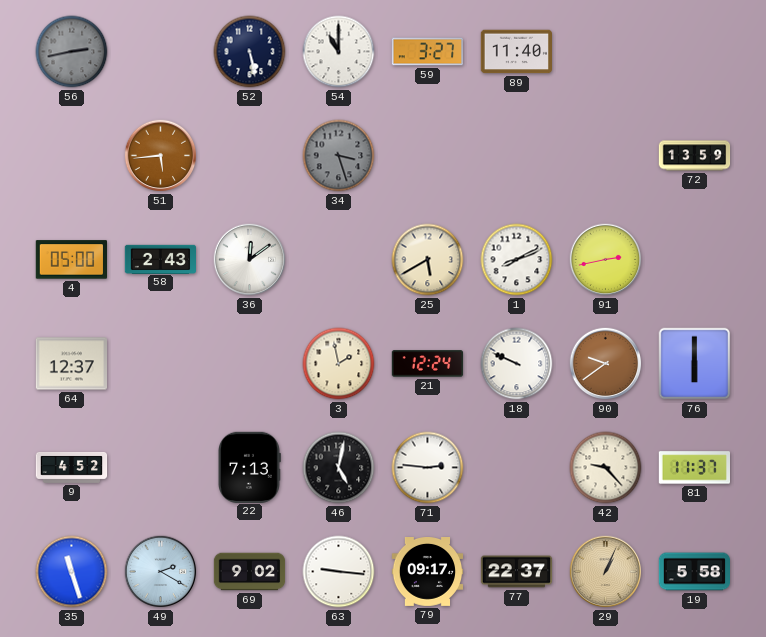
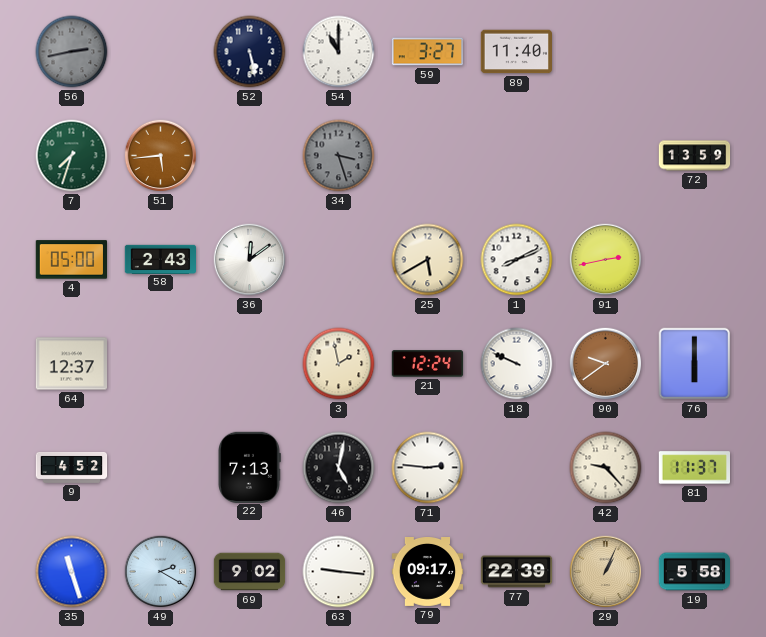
7: none -> 7:33
77: 22:37 -> 22:39
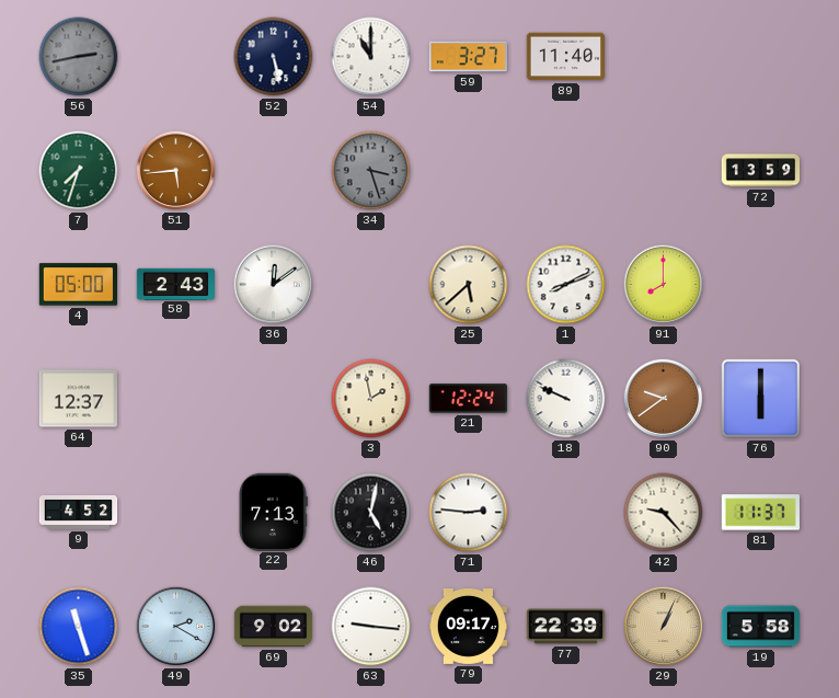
25: 5:40 -> 5:38
91: 2:43 -> 8:00
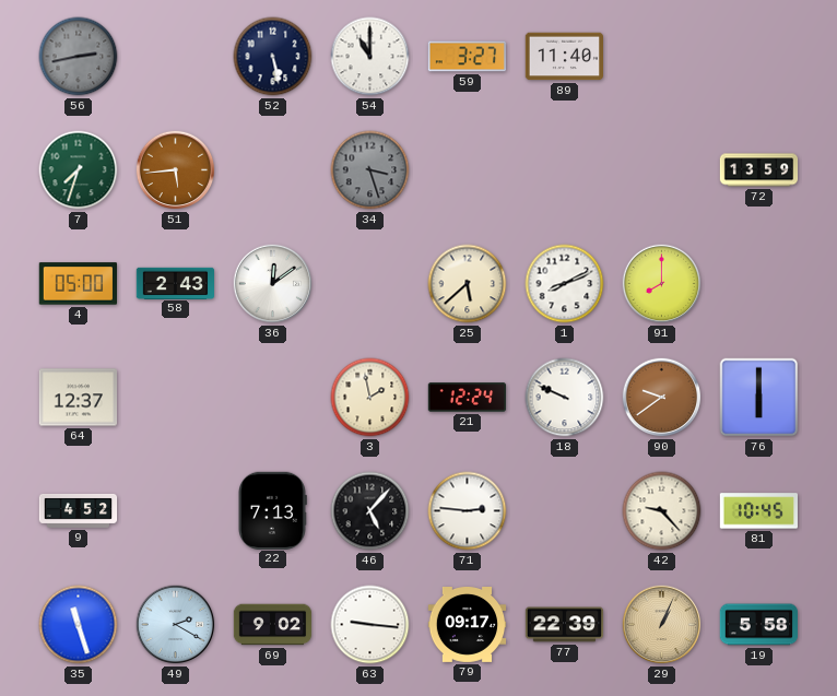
46: 5:02 -> 5:07
81: 11:37 -> 10:45
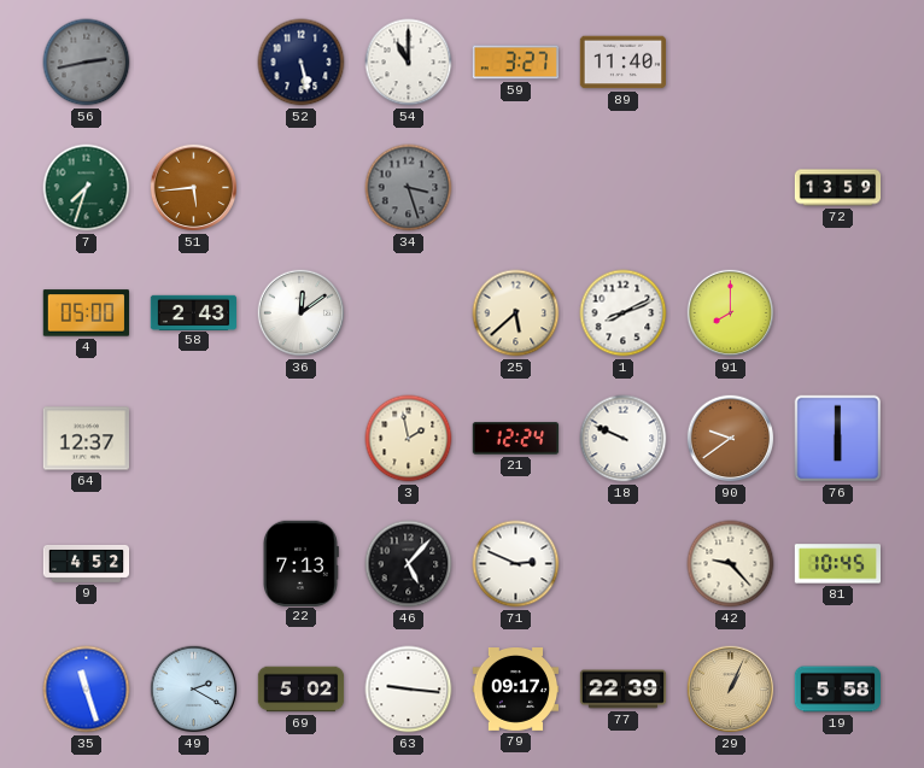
71: 2:46 -> 2:49
69: 9:02 -> 5:02
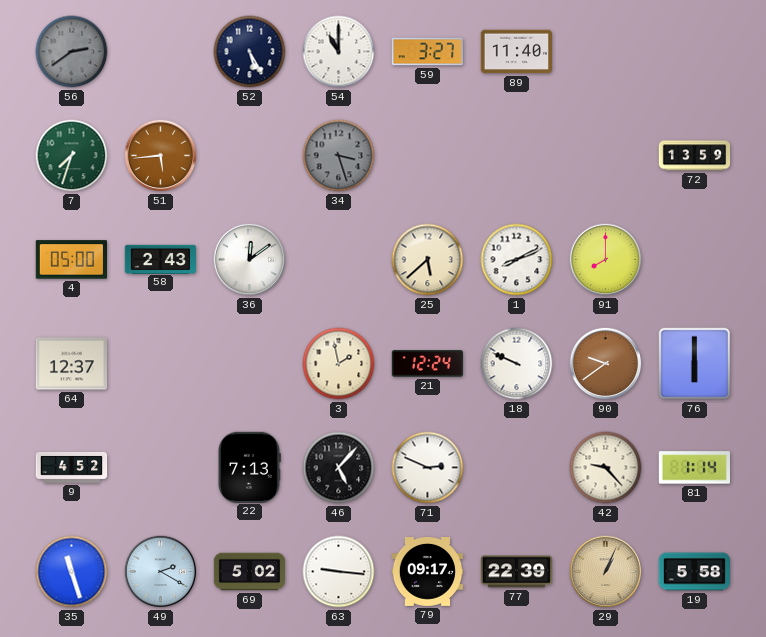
56: 2:43 -> 2:39
52: 5:28 -> 5:25
81: 10:45 -> 1:14
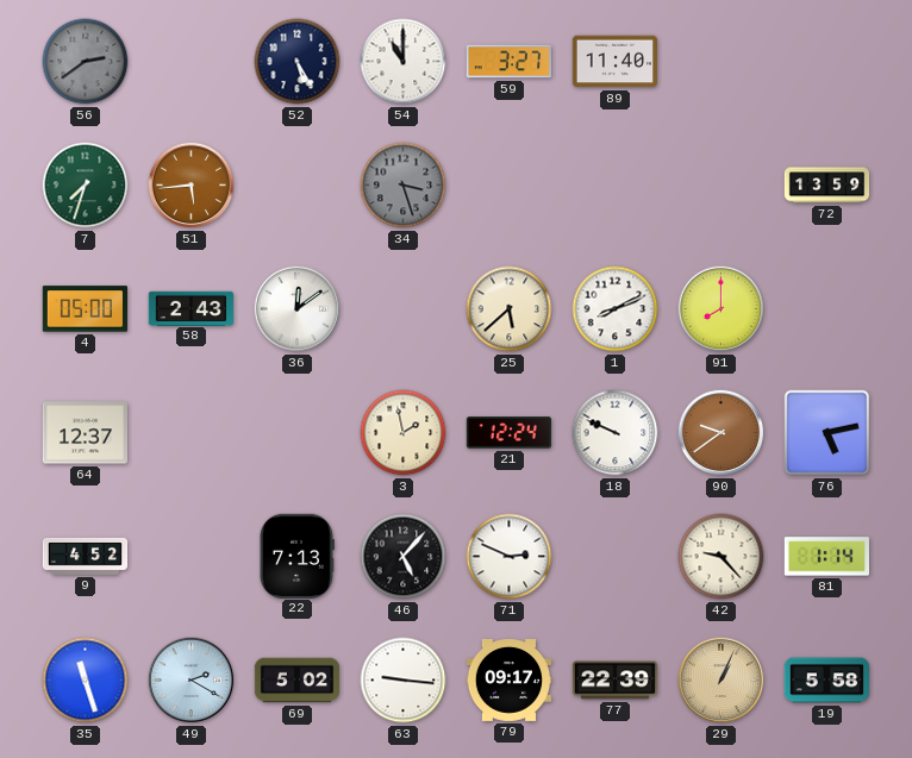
76: 6:00 -> 5:13
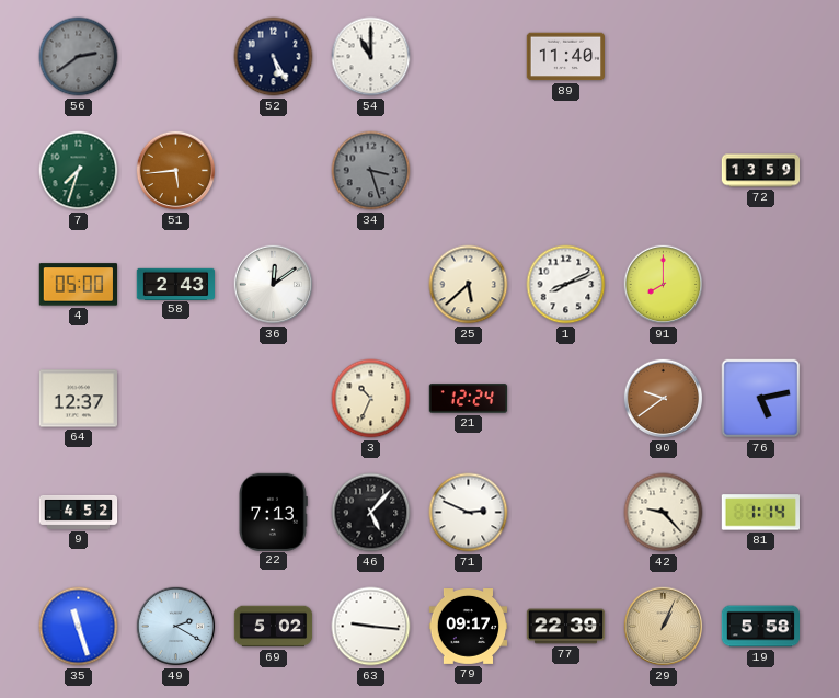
59: 3:27 -> none
3: 1:58 -> 10:34
18: 9:49 -> none
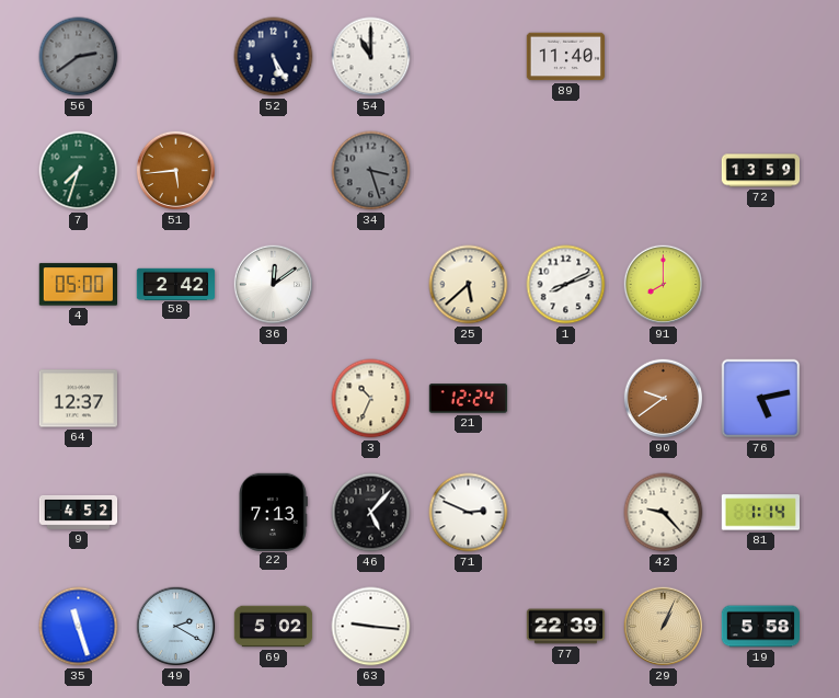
58: 2:43 -> 2:42
79: 09:17 -> none
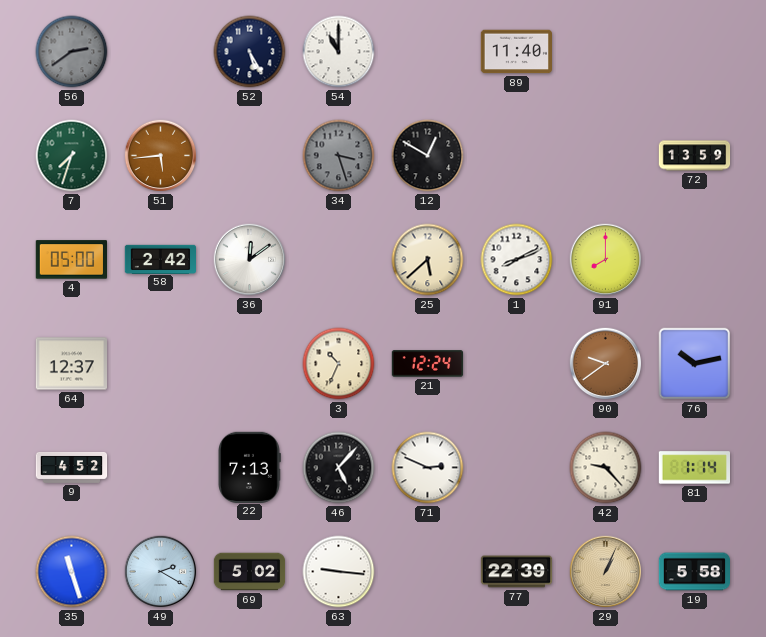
12: none -> 12:50
76: 5:13 -> 10:13
